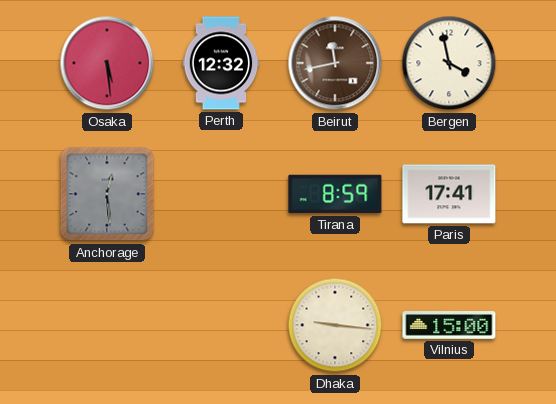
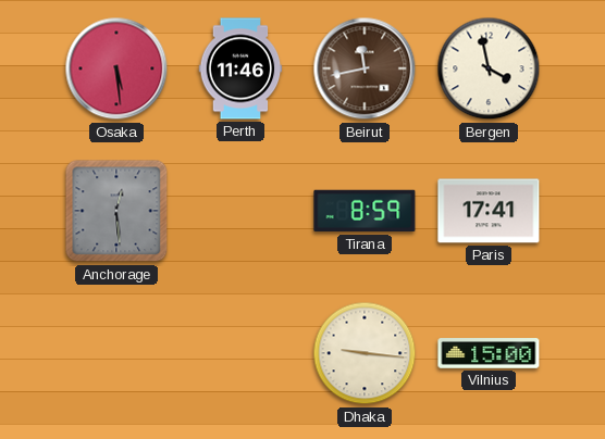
Perth: 12:32 -> 11:46
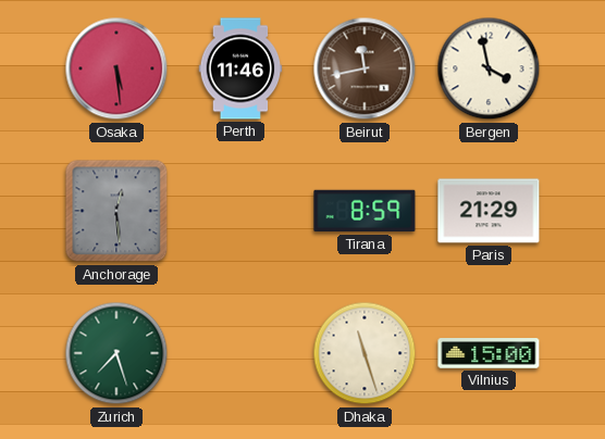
Paris: 17:41 -> 21:29
Zurich: none -> 7:27
Dhaka: 9:16 -> 11:27
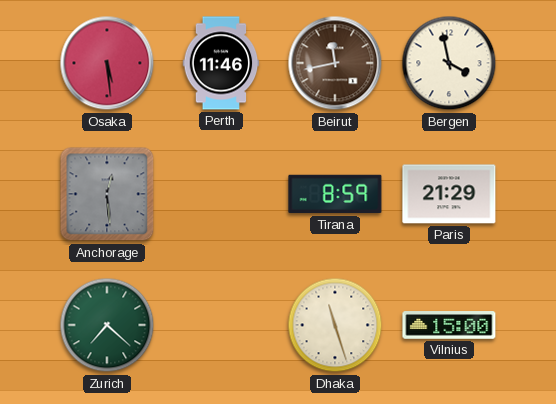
Zurich: 7:27 -> 7:22
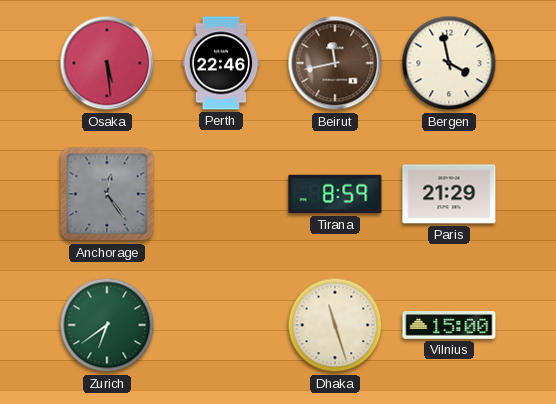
Perth: 11:46 -> 22:46
Anchorage: 12:29 -> 12:24
Zurich: 7:22 -> 6:39
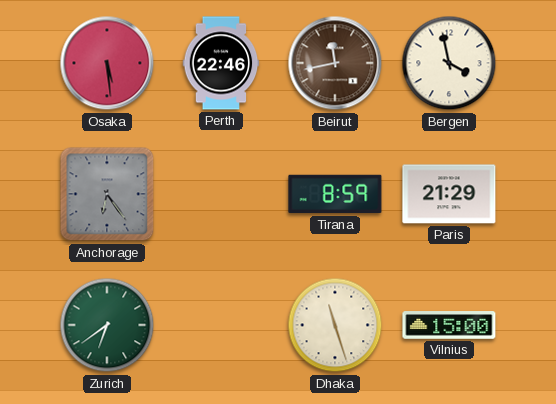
Anchorage: 12:24 -> 6:24
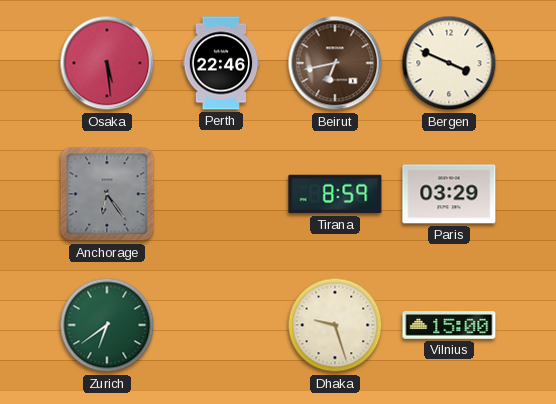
Beirut: 11:43 -> 6:43
Bergen: 3:58 -> 3:49
Paris: 21:29 -> 03:29
Dhaka: 11:27 -> 9:27
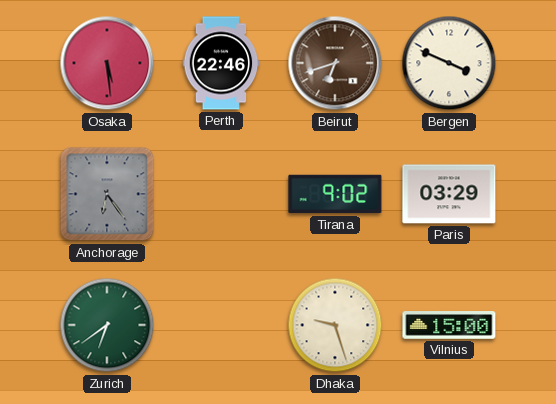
Beirut: 6:43 -> 6:42
Tirana: 8:59 -> 9:02
